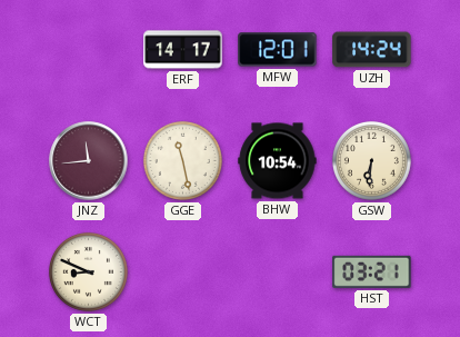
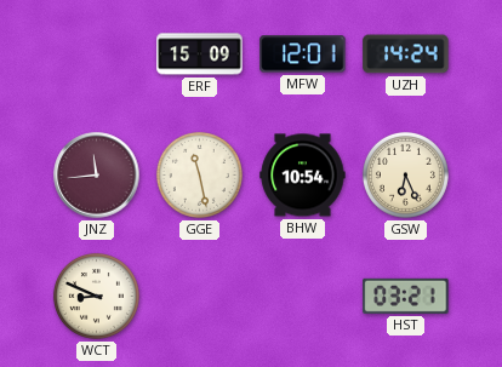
ERF: 14:17 -> 15:09
GSW: 6:31 -> 6:26
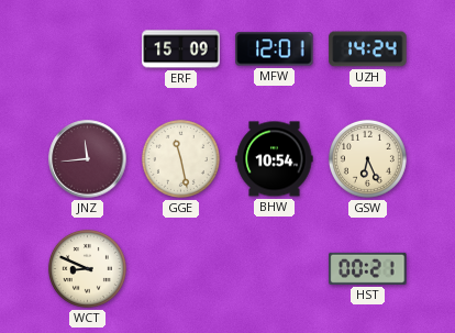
HST: 03:21 -> 00:21
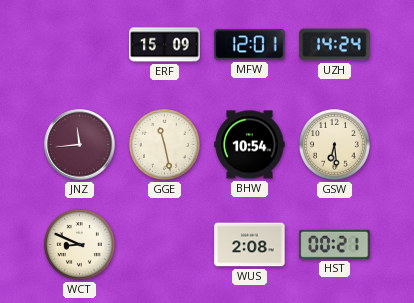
GSW: 6:26 -> 6:29
WUS: none -> 2:08
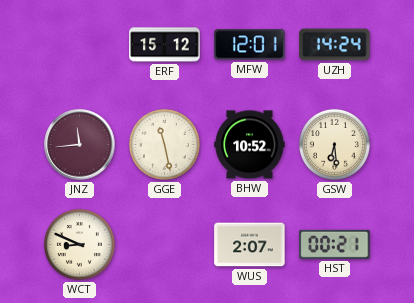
ERF: 15:09 -> 15:12
BHW: 10:54 -> 10:52
WUS: 2:08 -> 2:07
